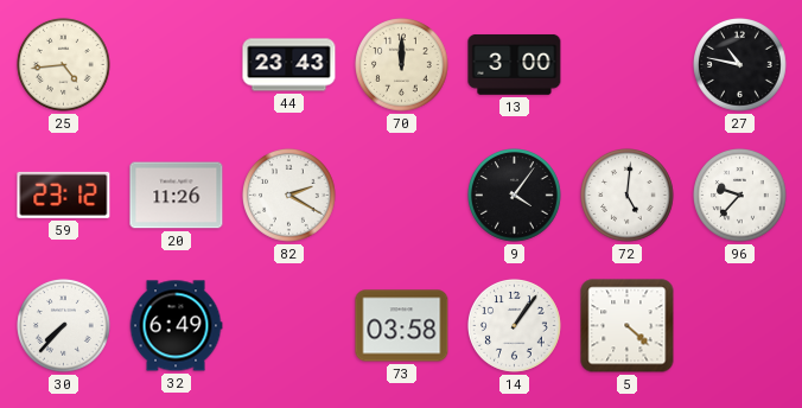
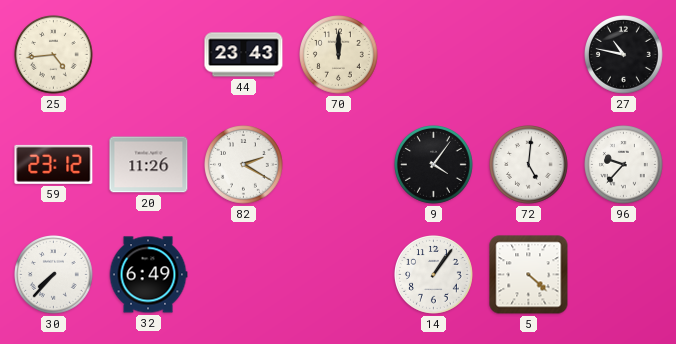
13: 3:00 -> none
73: 03:58 -> none
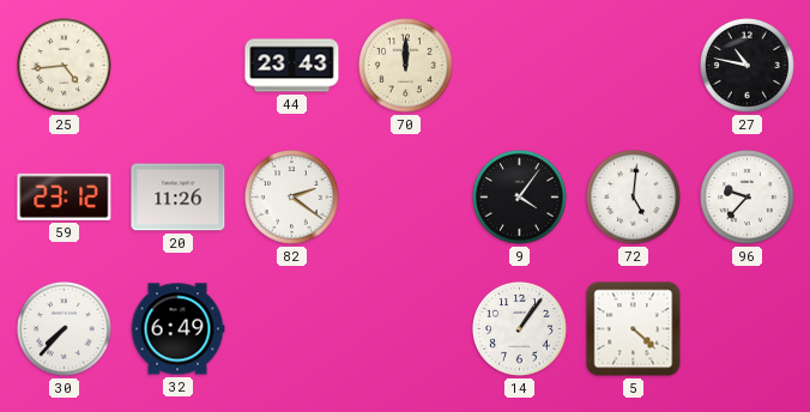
82: 2:20 -> 2:21
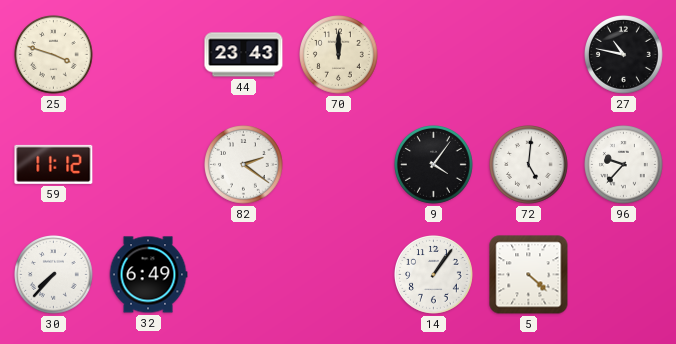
25: 4:44 -> 3:48
59: 23:12 -> 11:12
20: 11:26 -> none
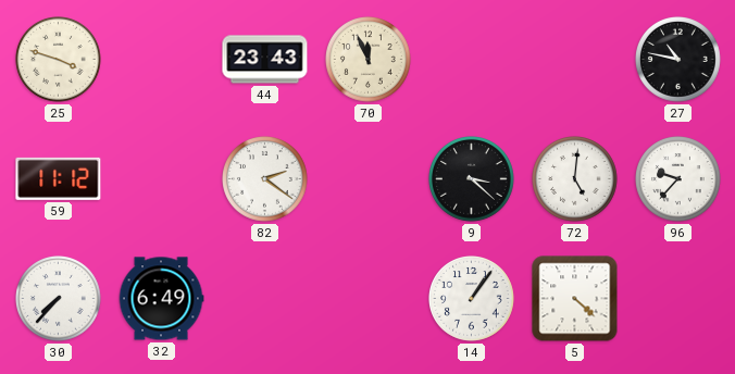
70: 12:00 -> 11:56
9: 4:06 -> 3:22
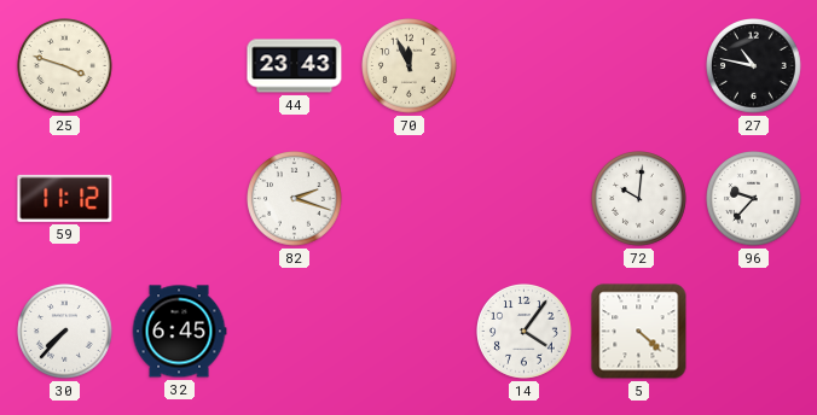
82: 2:21 -> 2:18
9: 3:22 -> none
72: 5:01 -> 10:01
32: 6:49 -> 6:45
14: 1:06 -> 4:06
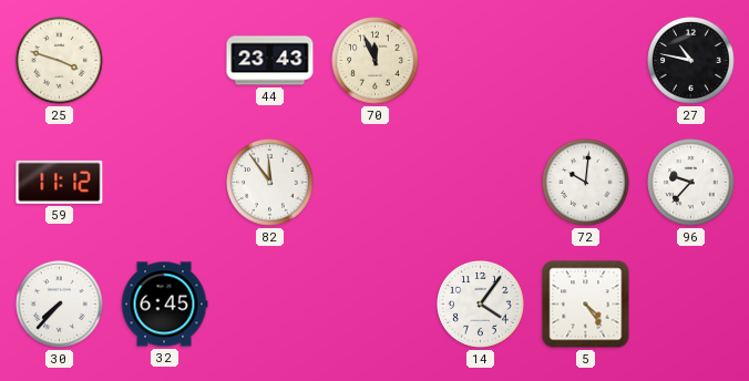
82: 2:18 -> 11:54
5: 4:22 -> 4:24
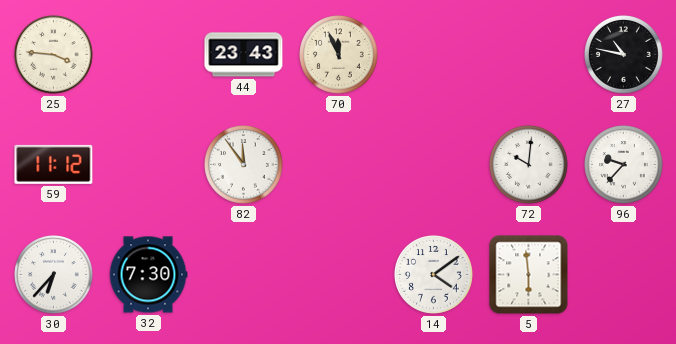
25: 3:48 -> 3:46
30: 7:37 -> 6:37
32: 6:45 -> 7:30
14: 4:06 -> 4:09
5: 4:24 -> 5:59
